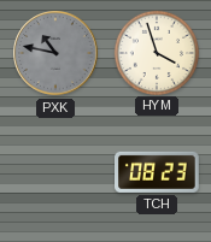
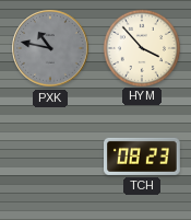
HYM: 3:57 -> 3:53
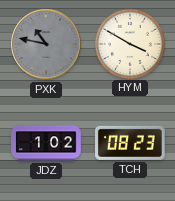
HYM: 3:53 -> 3:50
JDZ: none -> 1:02
